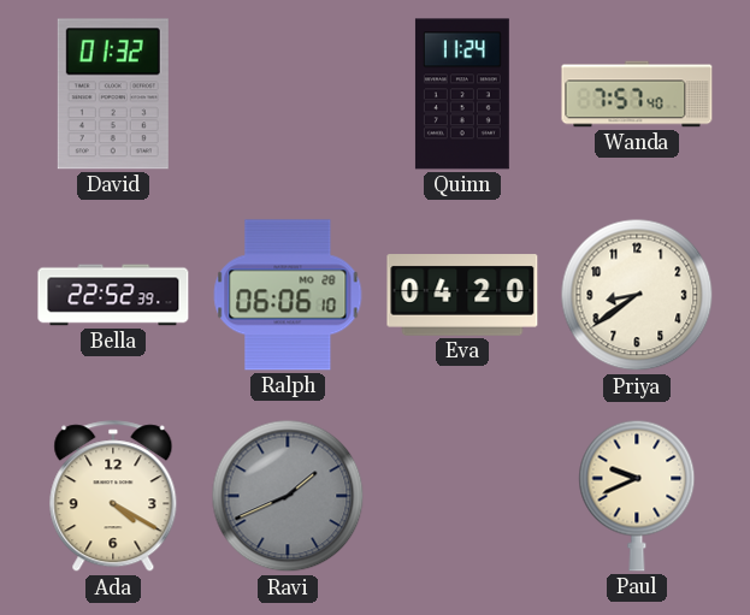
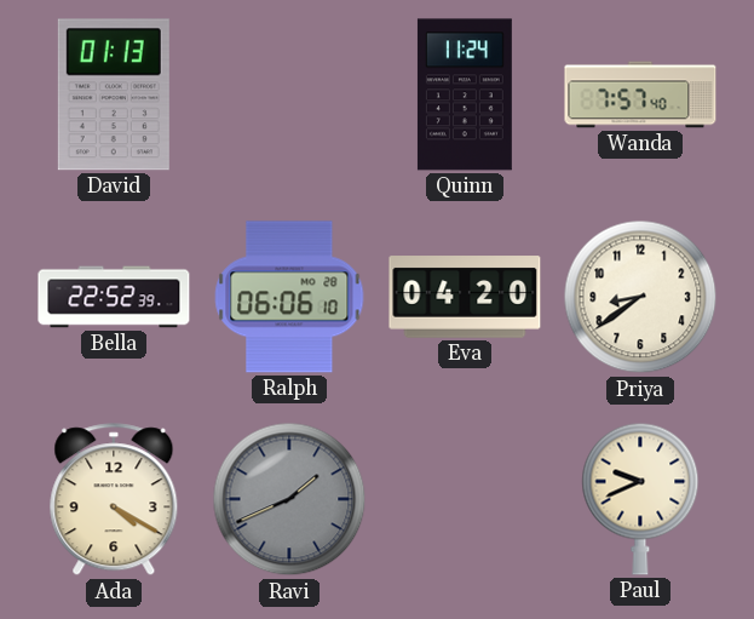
David: 01:32 -> 01:13
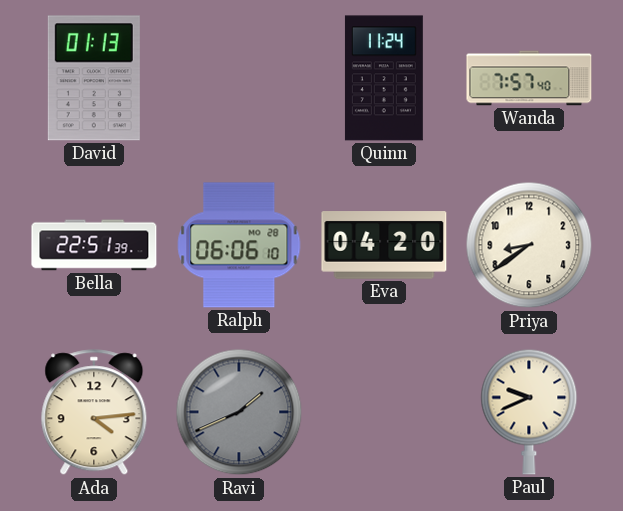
Bella: 22:52 -> 22:51
Ada: 4:20 -> 4:14
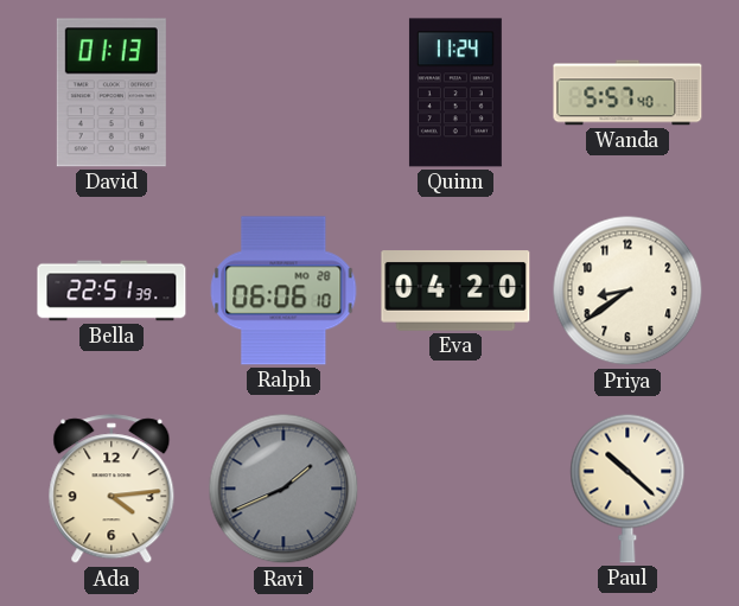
Wanda: 7:57 -> 5:57
Paul: 9:41 -> 10:22
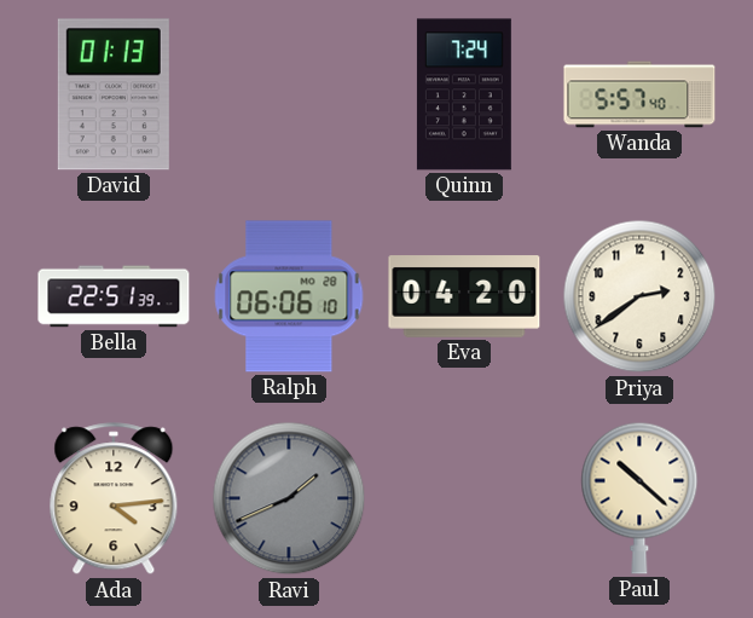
Quinn: 11:24 -> 7:24
Priya: 8:39 -> 2:39
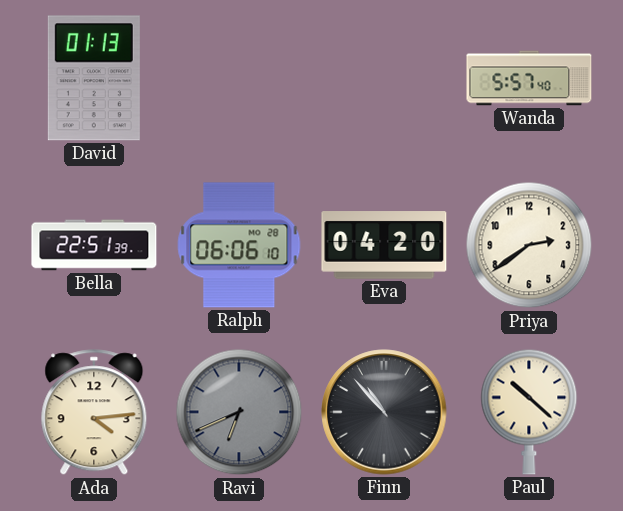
Quinn: 7:24 -> none
Ravi: 1:41 -> 6:41
Finn: none -> 10:53
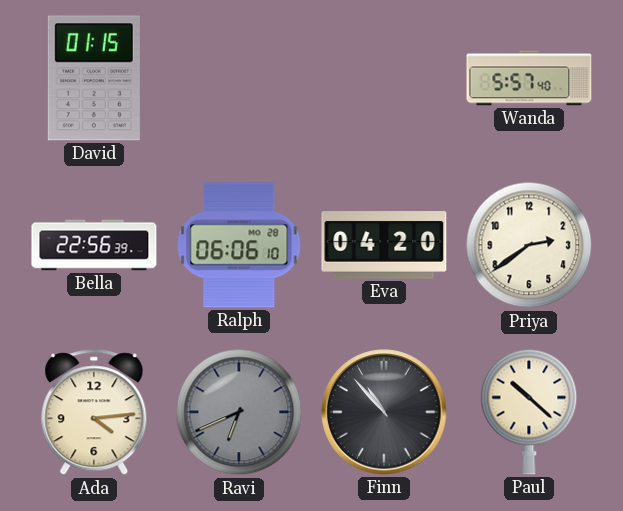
David: 01:13 -> 01:15
Bella: 22:51 -> 22:56
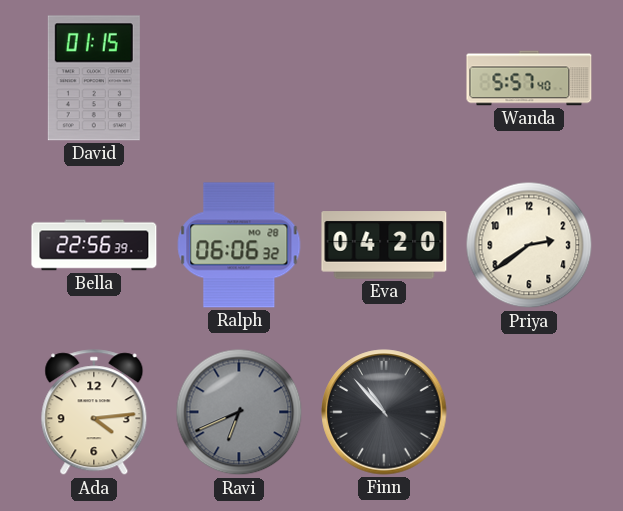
Ralph: 06:06:10 -> 06:06:32
Paul: 10:22 -> none
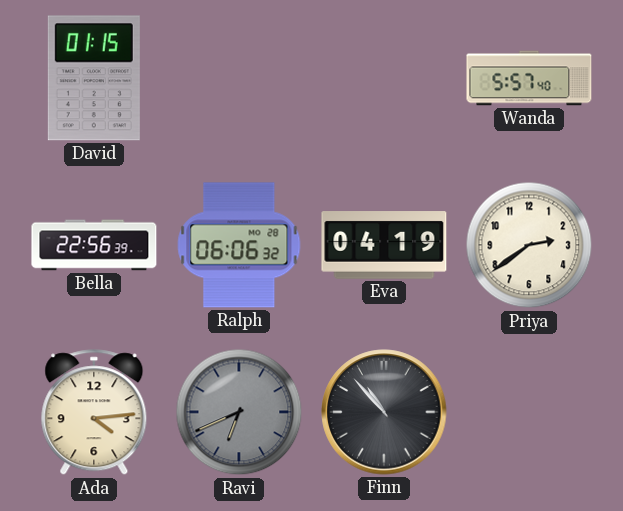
Eva: 04:20 -> 04:19
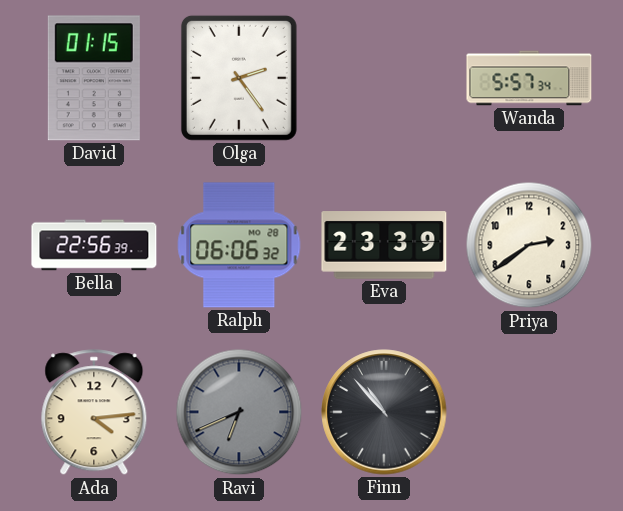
Olga: none -> 2:24
Wanda: 5:57:40 -> 5:57:34
Eva: 04:19 -> 23:39
